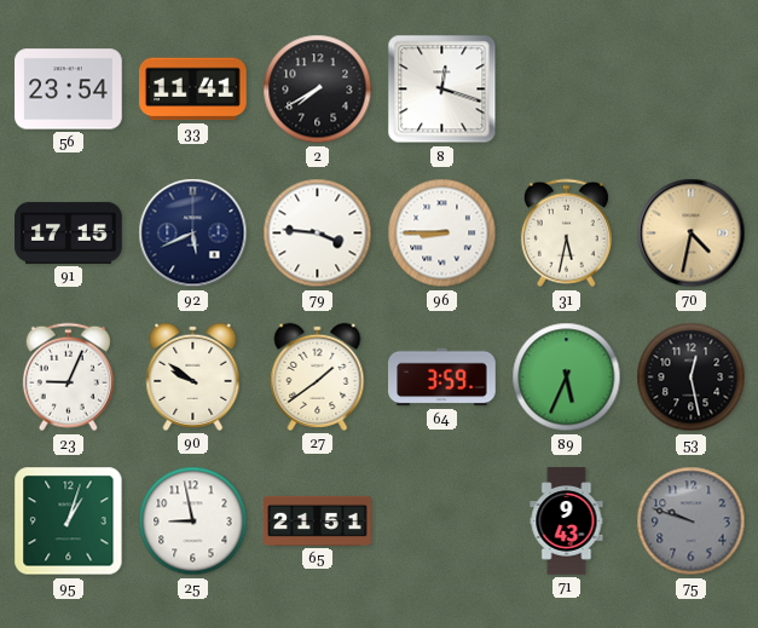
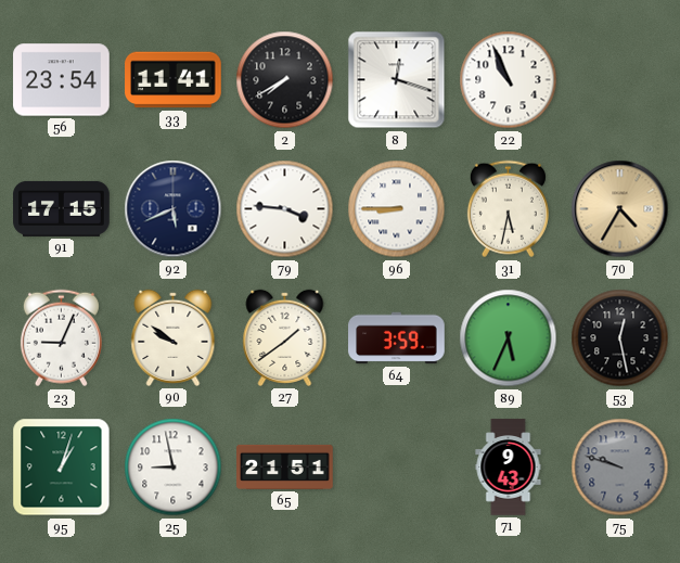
22: none -> 10:56
70: 4:32 -> 4:35
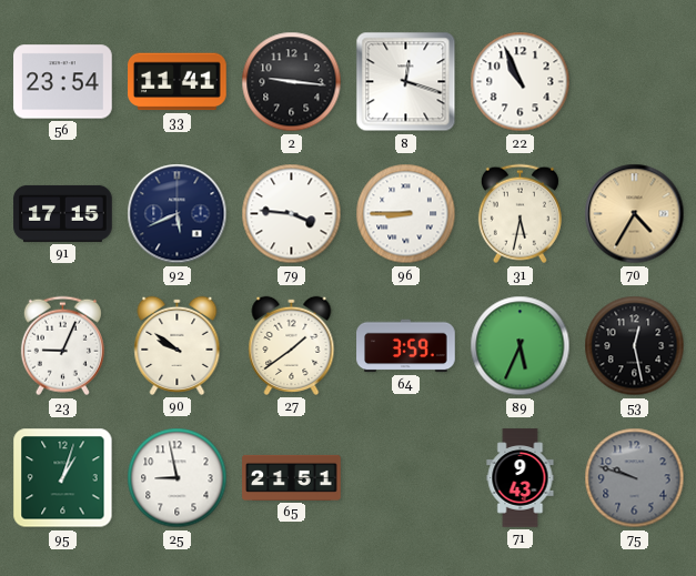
2: 7:40 -> 9:16
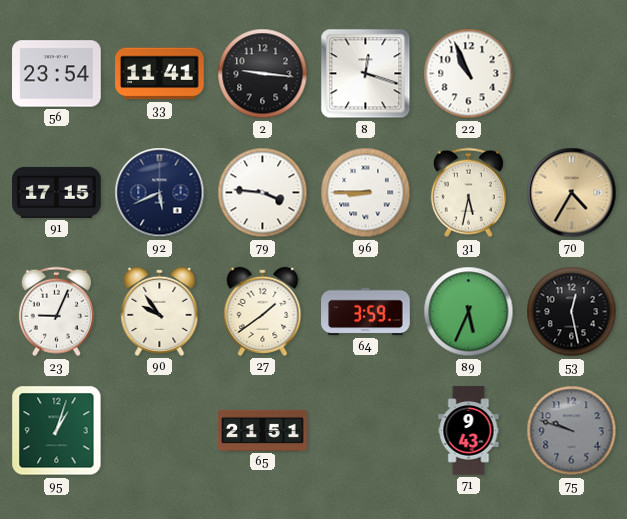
90: 9:51 -> 9:54
25: 8:58 -> none
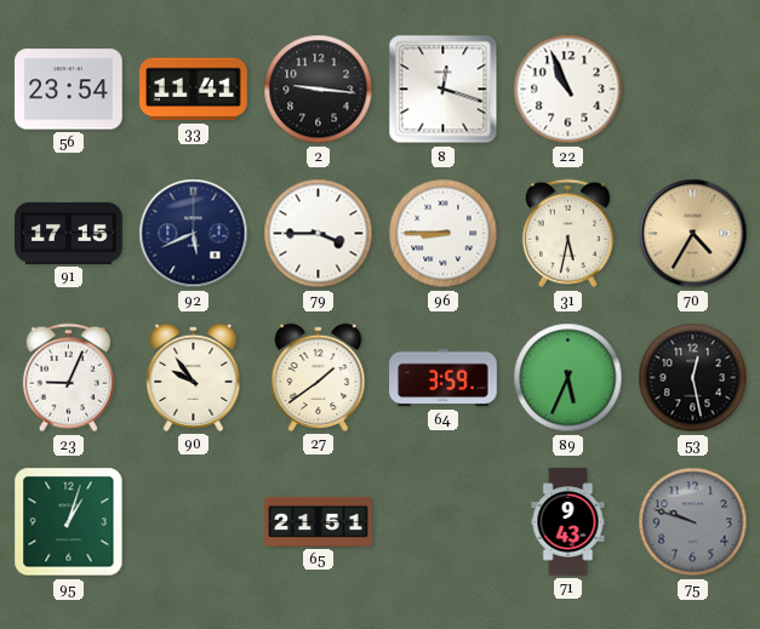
79: 3:46 -> 3:45
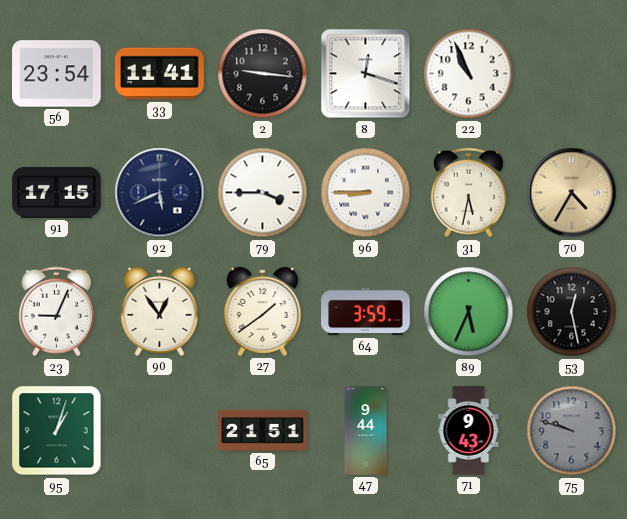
90: 9:54 -> 12:54
47: none -> 9:44
